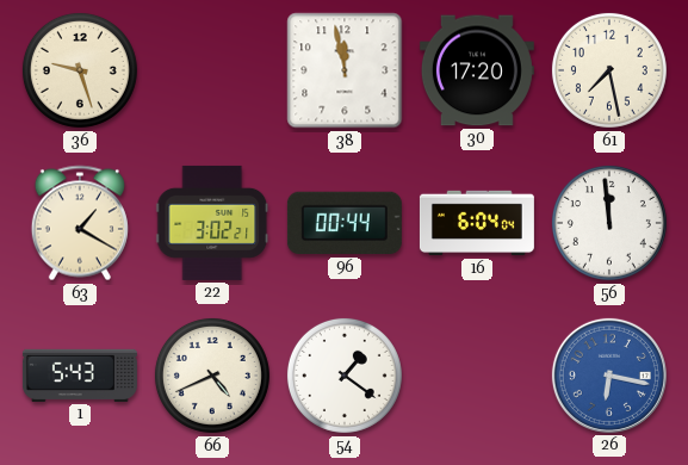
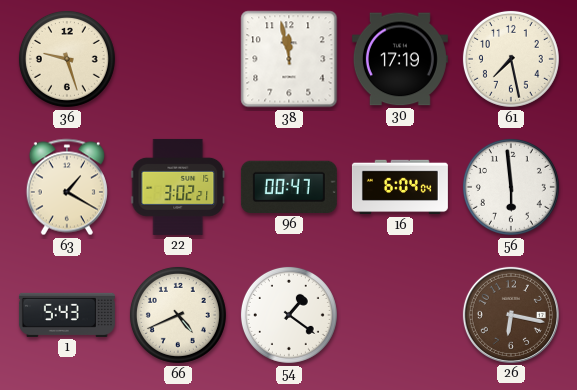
30: 17:20 -> 17:19
96: 00:44 -> 00:47
56: 11:59 -> 5:59
26 dial: blue -> brown
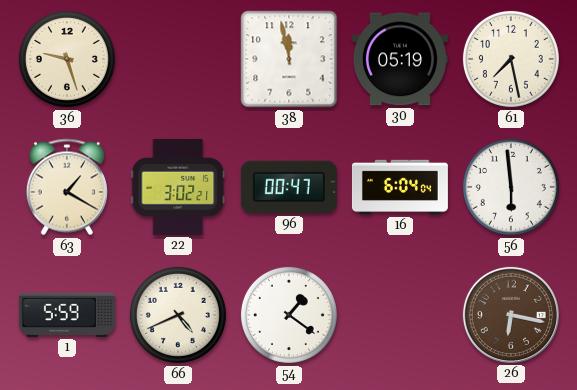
30: 17:19 -> 05:19
1: 5:43 -> 5:59
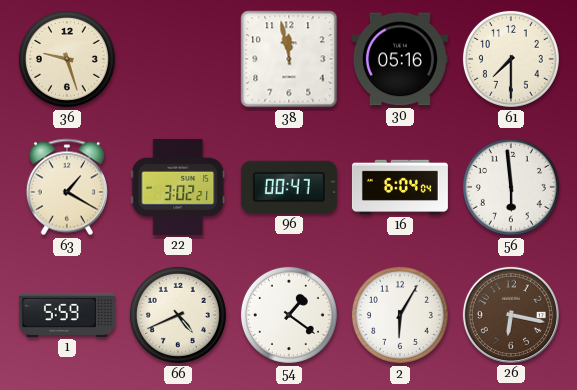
30: 05:19 -> 05:16
61: 7:28 -> 7:30
2: none -> 6:05
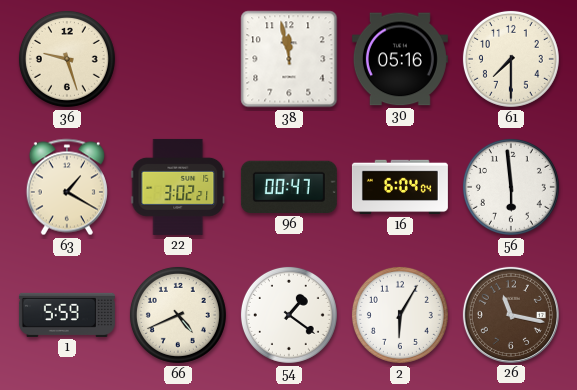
26: 6:17 -> 11:17
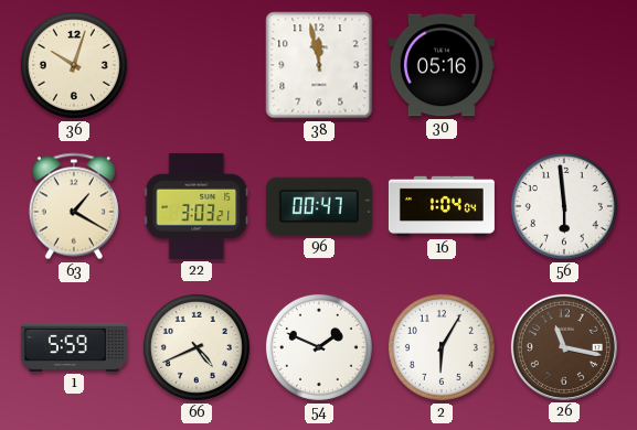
36: 9:27 -> 10:03
61: 7:30 -> none
22: 3:02 -> 3:03
16: 6:04 -> 1:04
54: 1:21 -> 1:49
